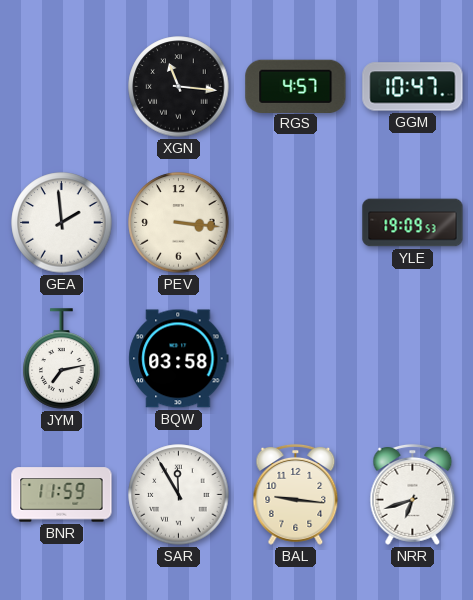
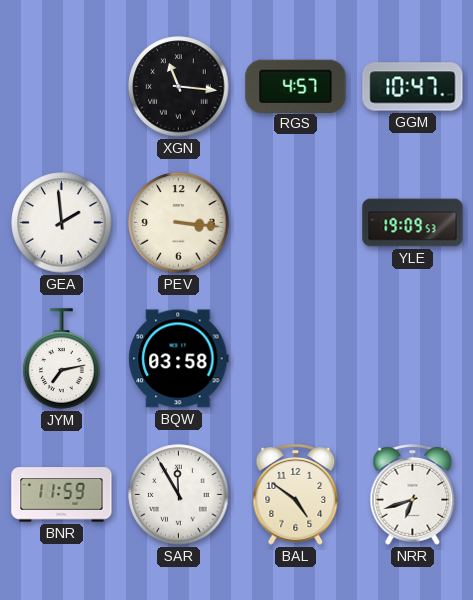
BAL: 9:16 -> 4:51
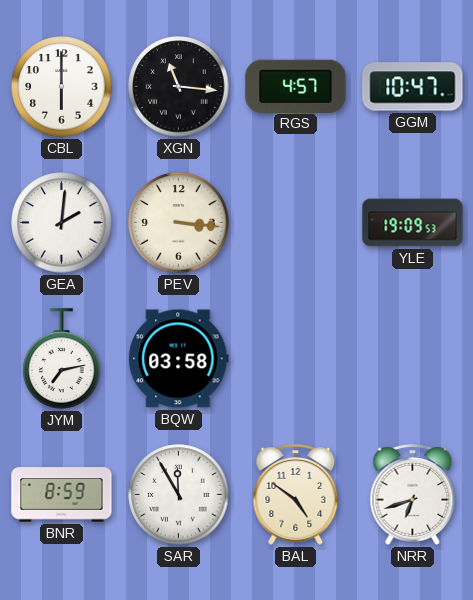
CBL: none -> 6:00
GEA: 1:59 -> 2:01
BNR: 11:59 -> 8:59
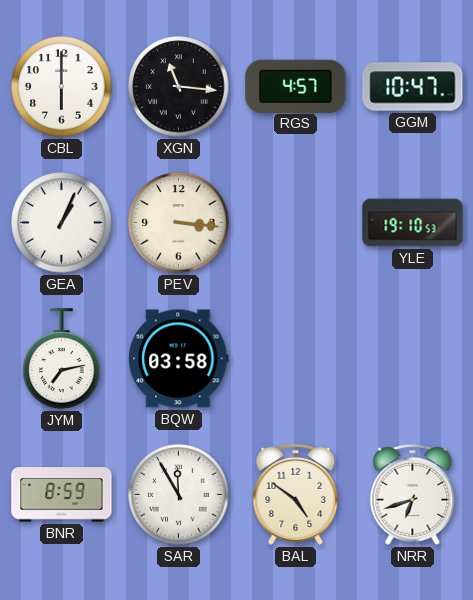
GEA: 2:01 -> 1:04
YLE: 19:09 -> 19:10
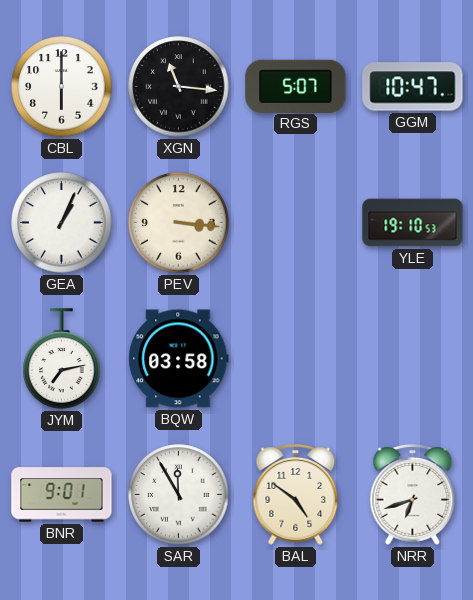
RGS: 4:57 -> 5:07
BNR: 8:59 -> 9:01
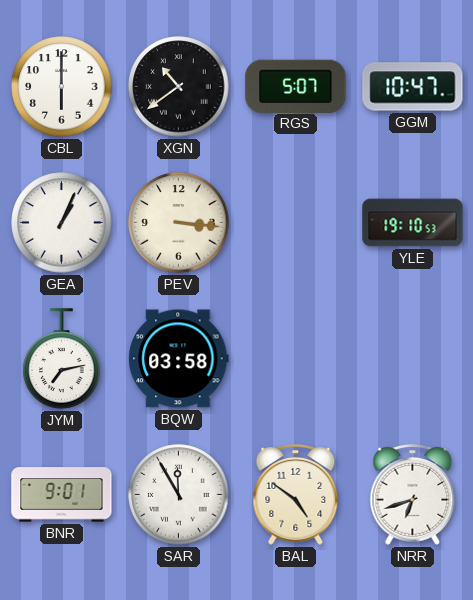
XGN: 11:16 -> 10:39
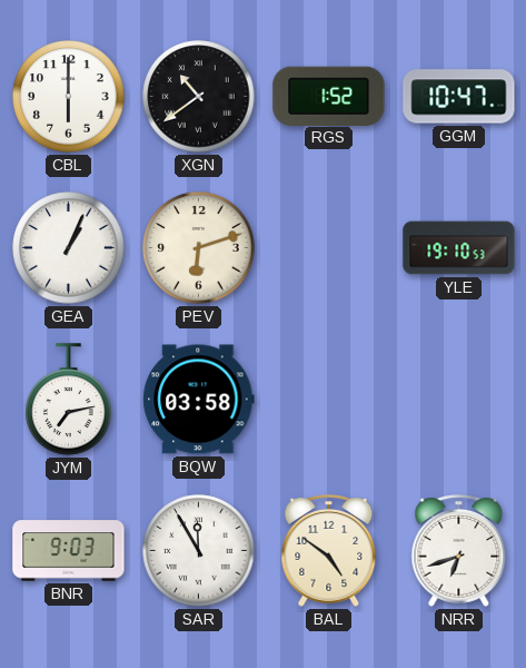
RGS: 5:07 -> 1:52
PEV: 3:16 -> 6:12
BNR: 9:01 -> 9:03
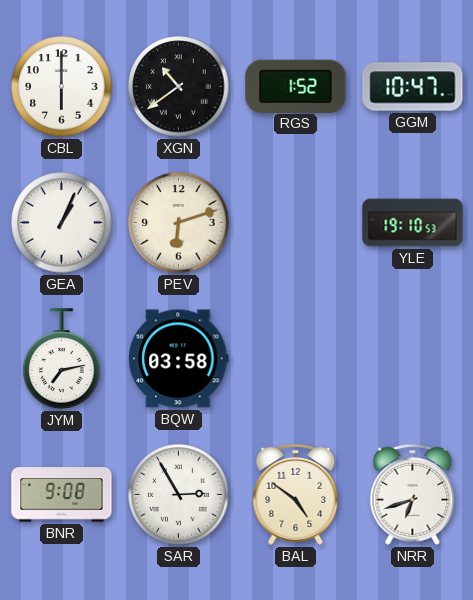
BNR: 9:03 -> 9:08
SAR: 11:55 -> 2:55
